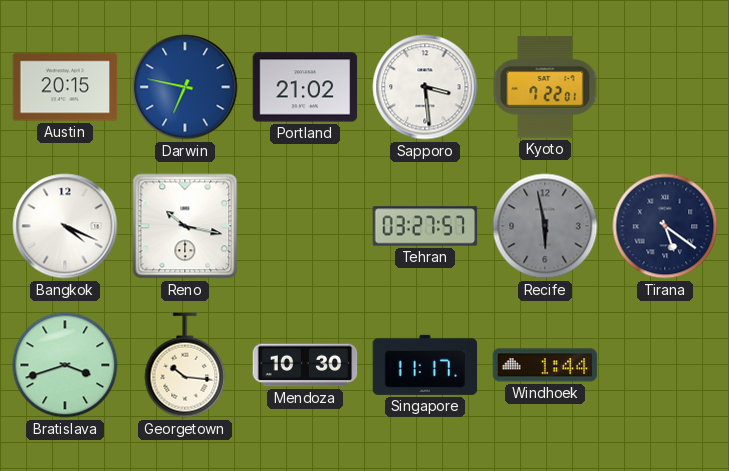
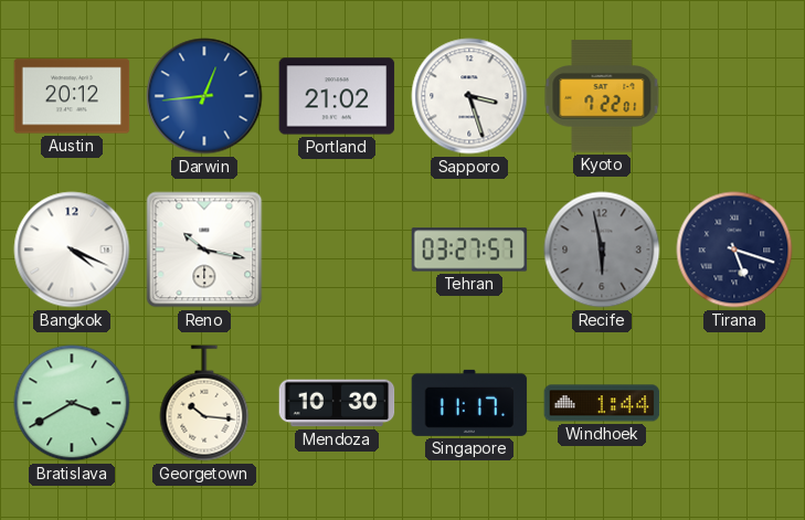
Austin: 20:15 -> 20:12
Darwin: 6:47 -> 12:44
Sapporo: 3:29 -> 3:27
Tirana: 5:21 -> 5:18
Bratislava: 3:42 -> 3:40
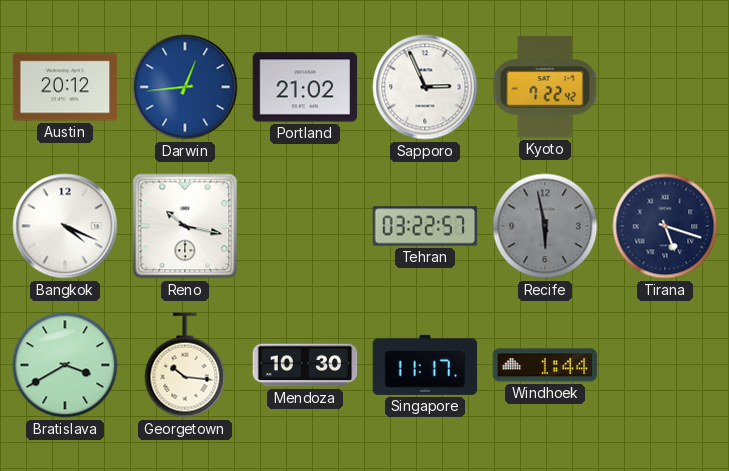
Sapporo: 3:27 -> 2:56
Kyoto: 7:22:01 -> 7:22:42
Tehran: 03:27 -> 03:22
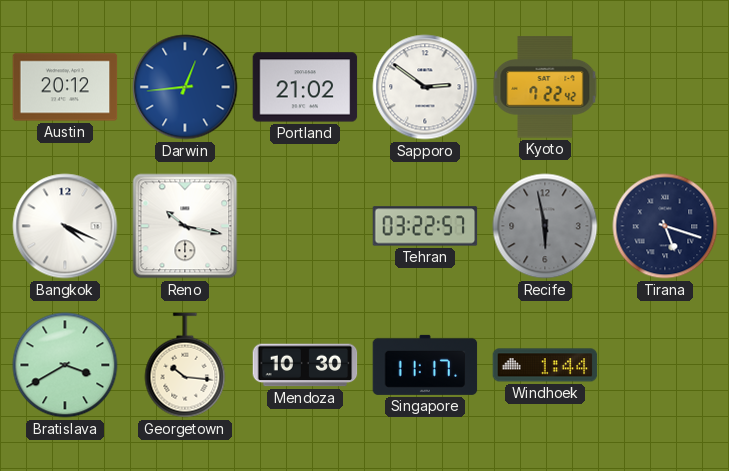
Sapporo: 2:56 -> 2:51
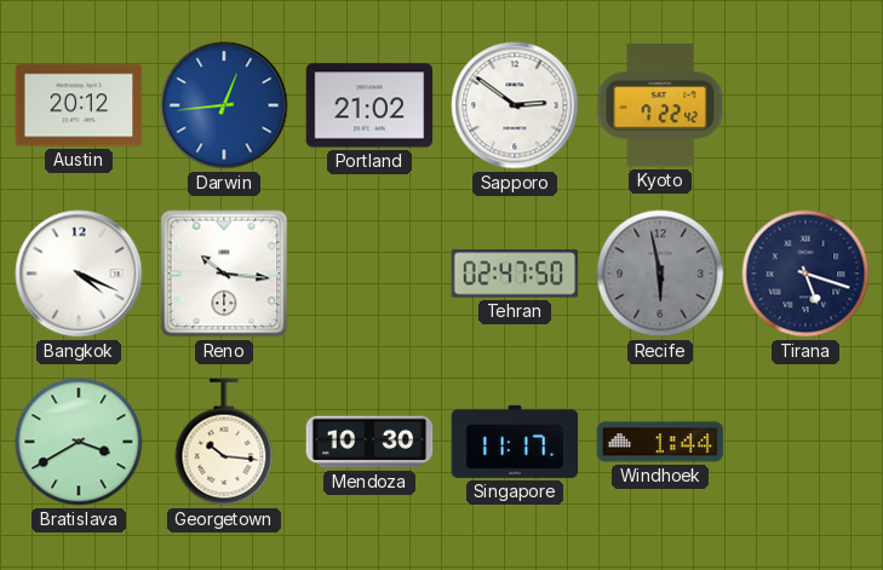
Reno: 10:17 -> 10:16
Tehran: 03:22 -> 02:47
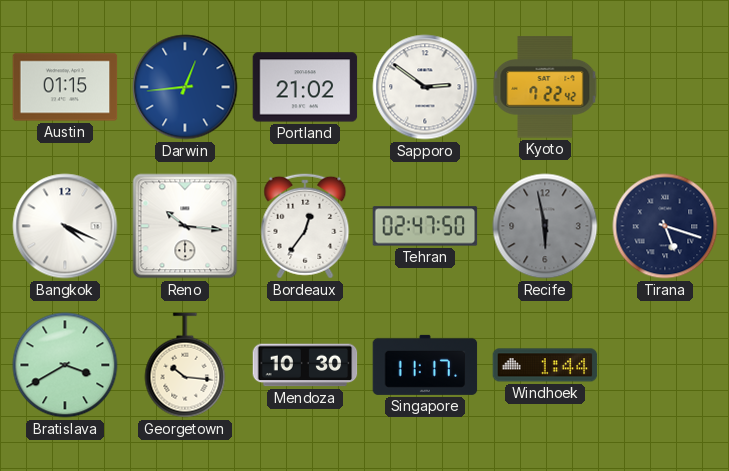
Austin: 20:12 -> 01:15
Bordeaux: none -> 12:36
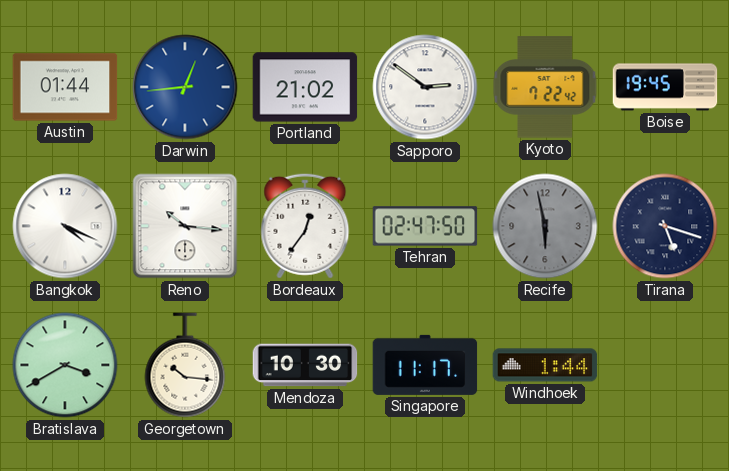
Austin: 01:15 -> 01:44
Boise: none -> 19:45
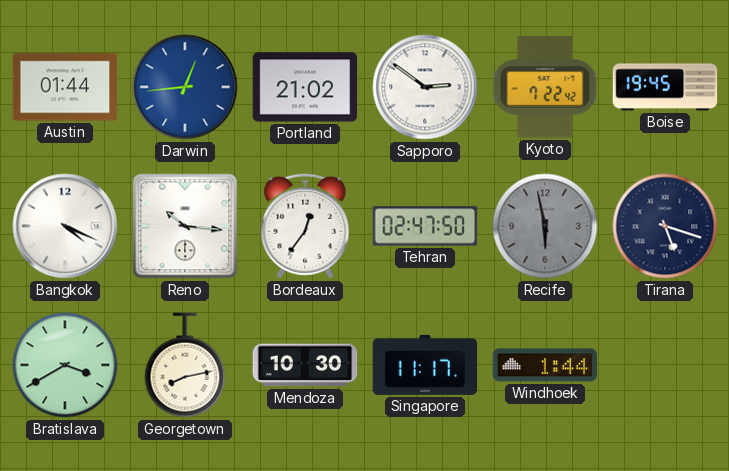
Georgetown: 10:16 -> 8:13
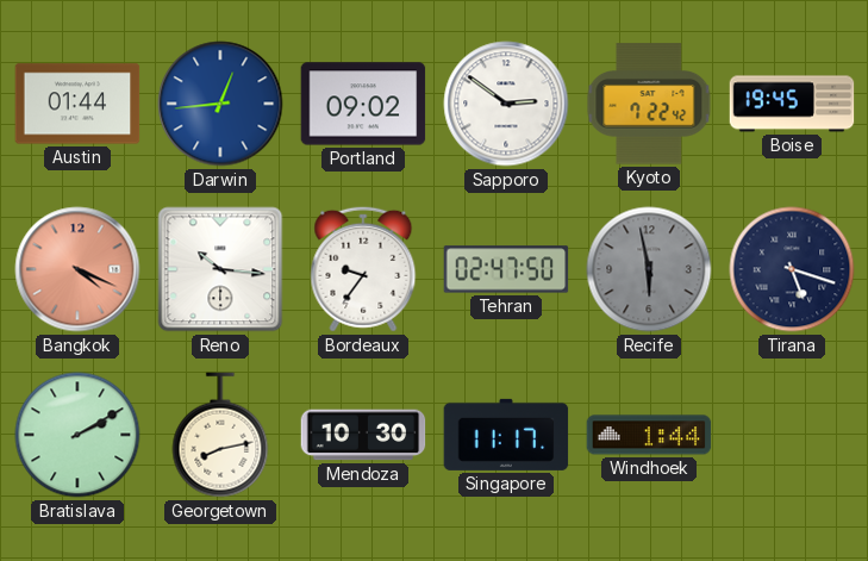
Portland: 21:02 -> 09:02
Bangkok dial: white -> salmon
Bordeaux: 12:36 -> 9:36
Bratislava: 3:40 -> 2:10
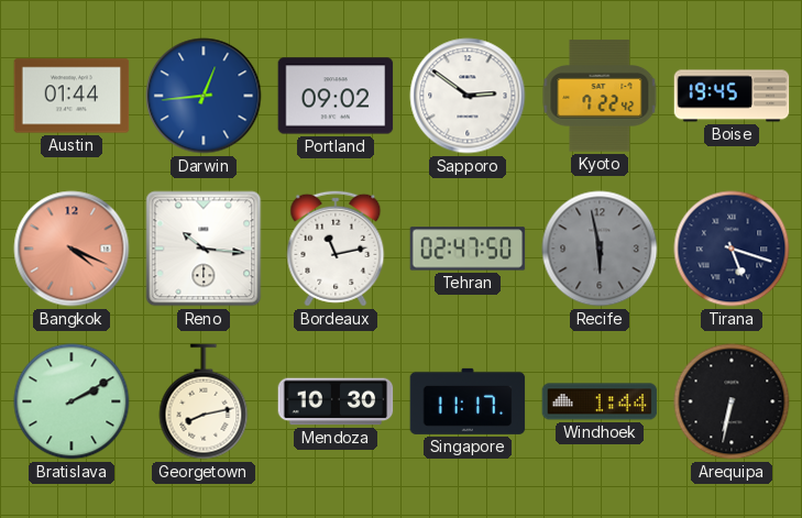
Bordeaux: 9:36 -> 11:13
Arequipa: none -> 6:32
